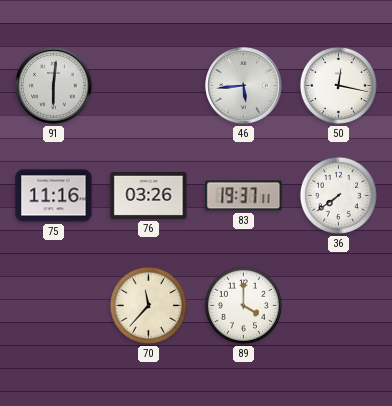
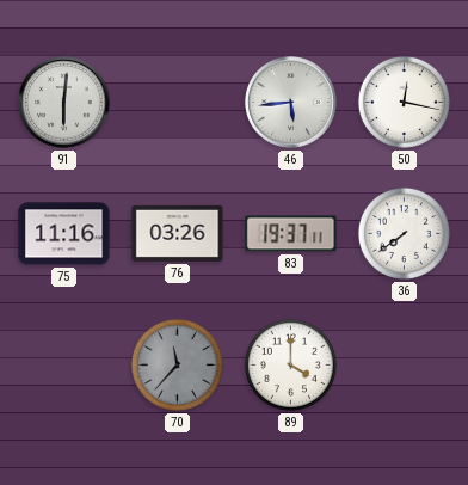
70 dial: cream -> grey
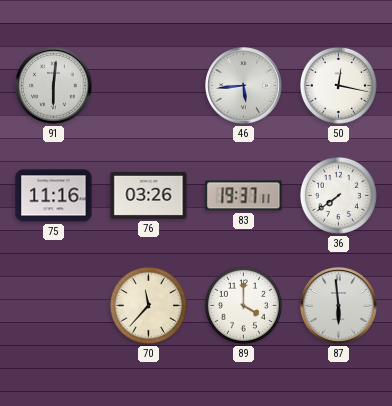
70 dial: grey -> cream
87: none -> 5:59
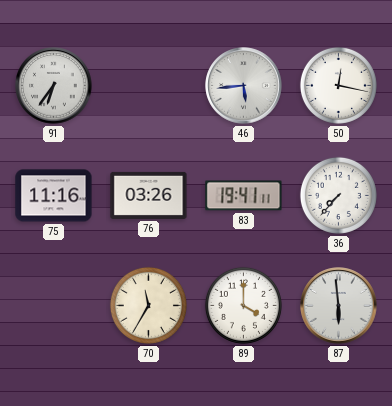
91: 6:01 -> 6:36
83: 19:37 -> 19:41
36: 7:39 -> 7:37
70: 11:37 -> 11:35
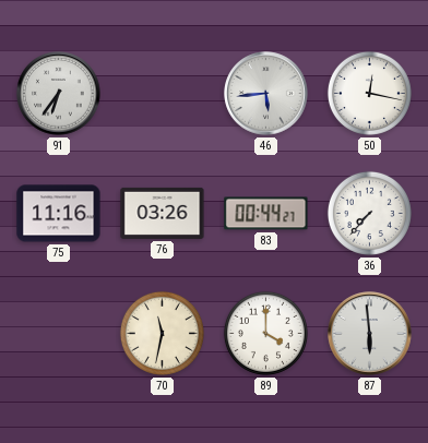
83: 19:41 -> 00:44
70: 11:35 -> 11:32
